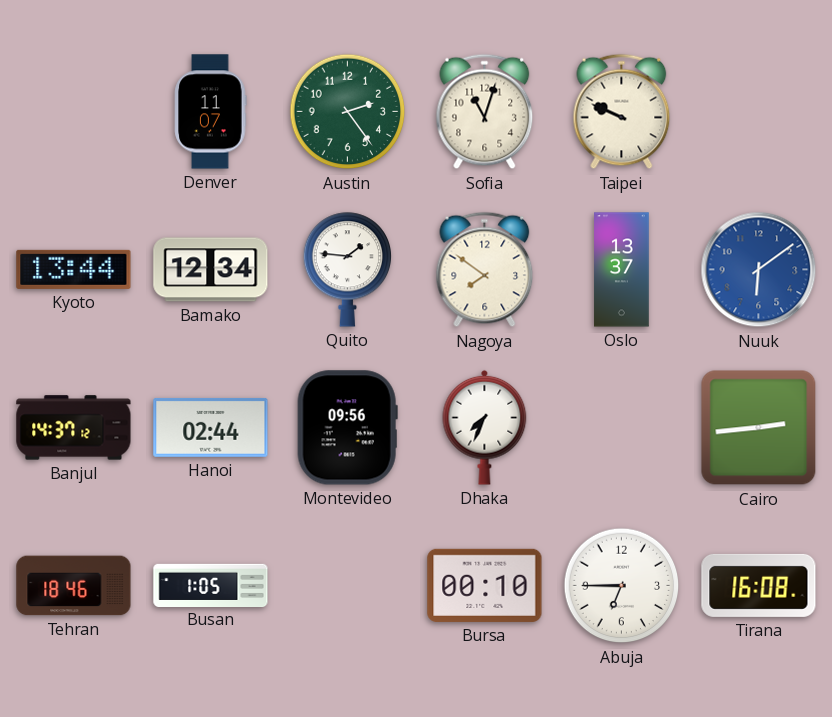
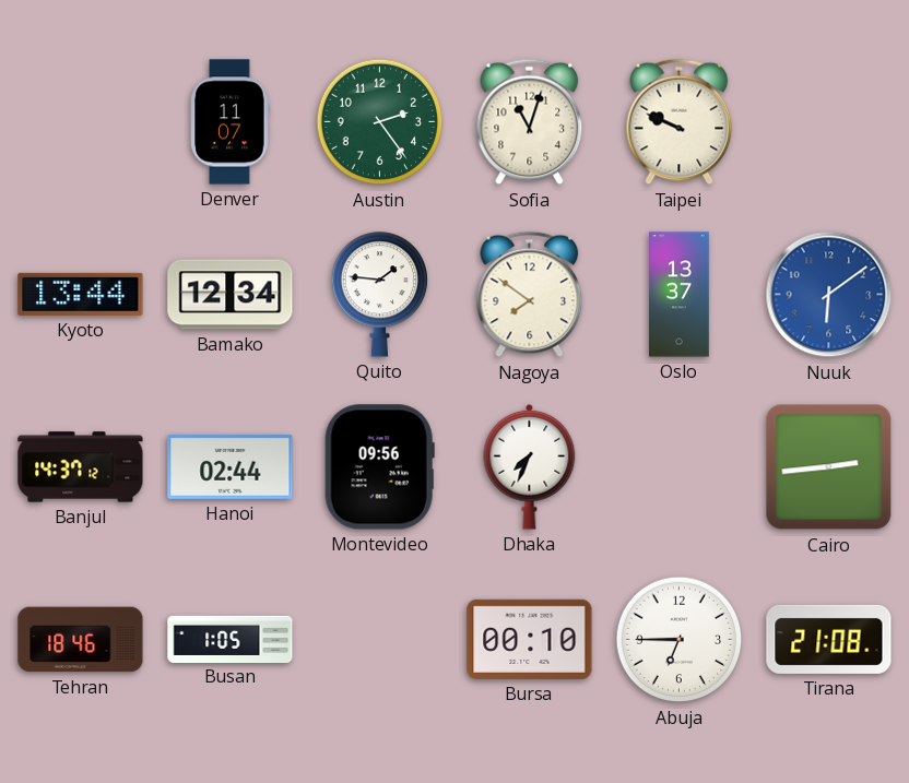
Tirana: 16:08 -> 21:08
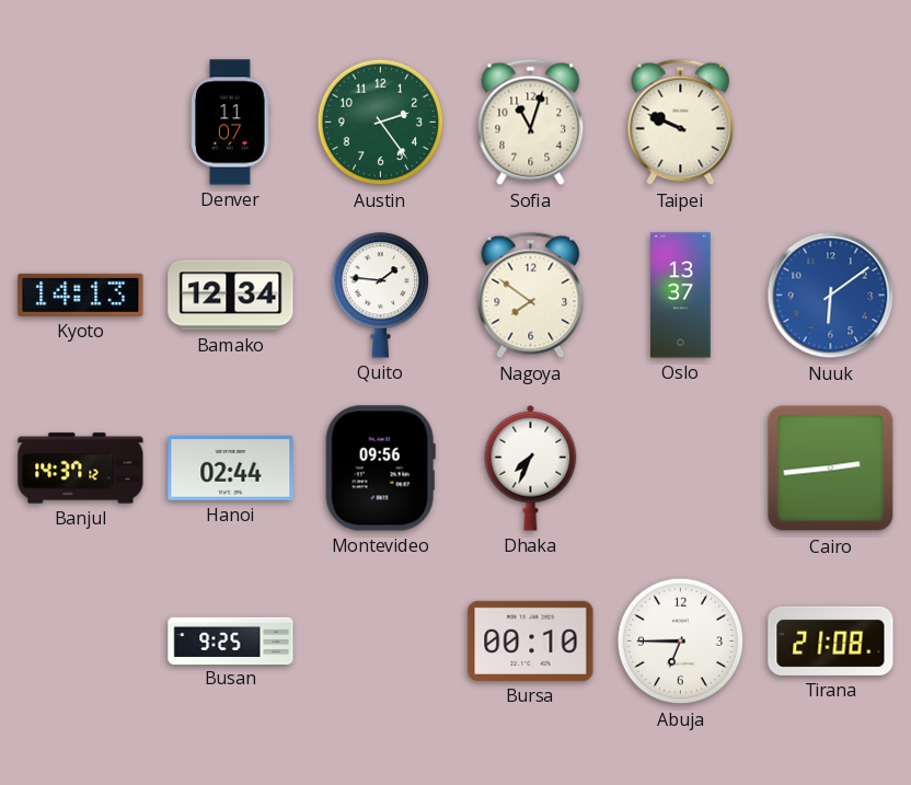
Kyoto: 13:44 -> 14:13
Tehran: 18:46 -> none
Busan: 1:05 -> 9:25
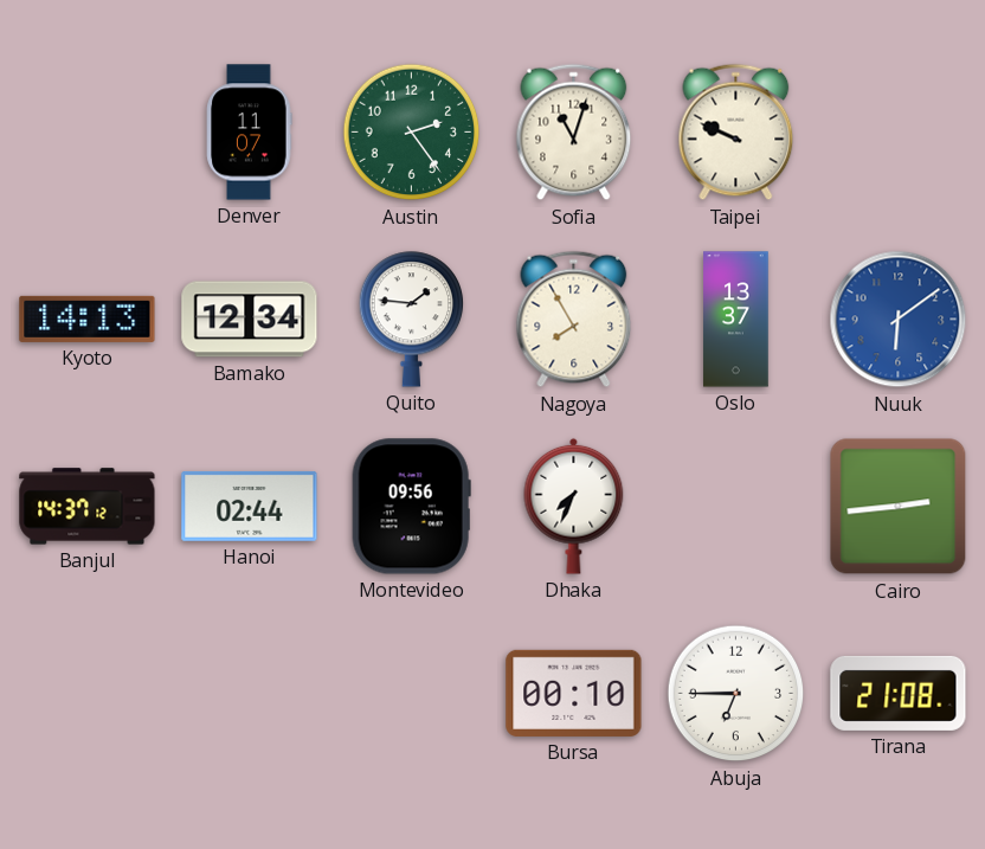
Nagoya: 7:51 -> 7:55
Busan: 9:25 -> none
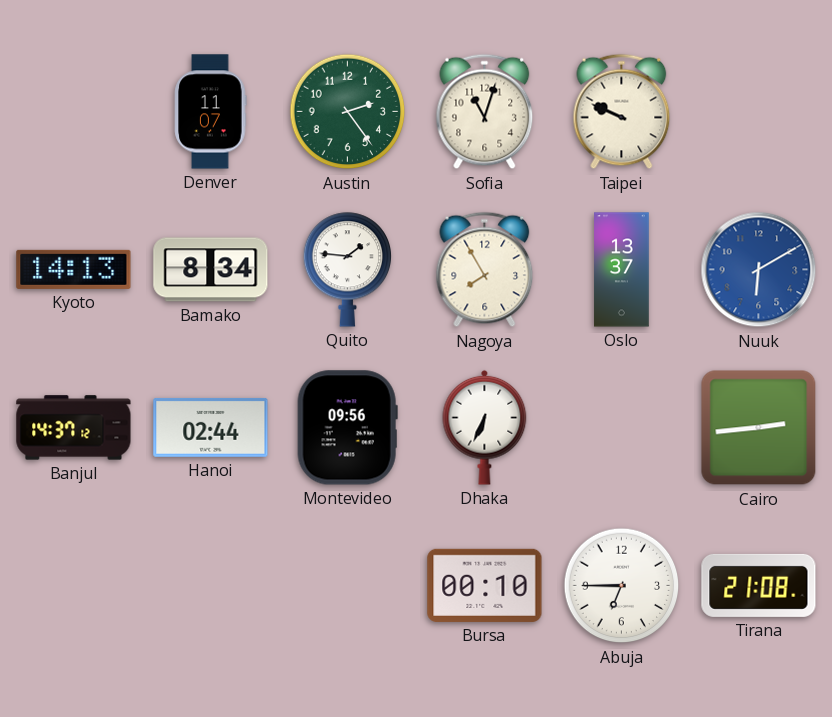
Bamako: 12:34 -> 8:34
Nuuk: 6:09 -> 6:10
Dhaka: 7:34 -> 6:34
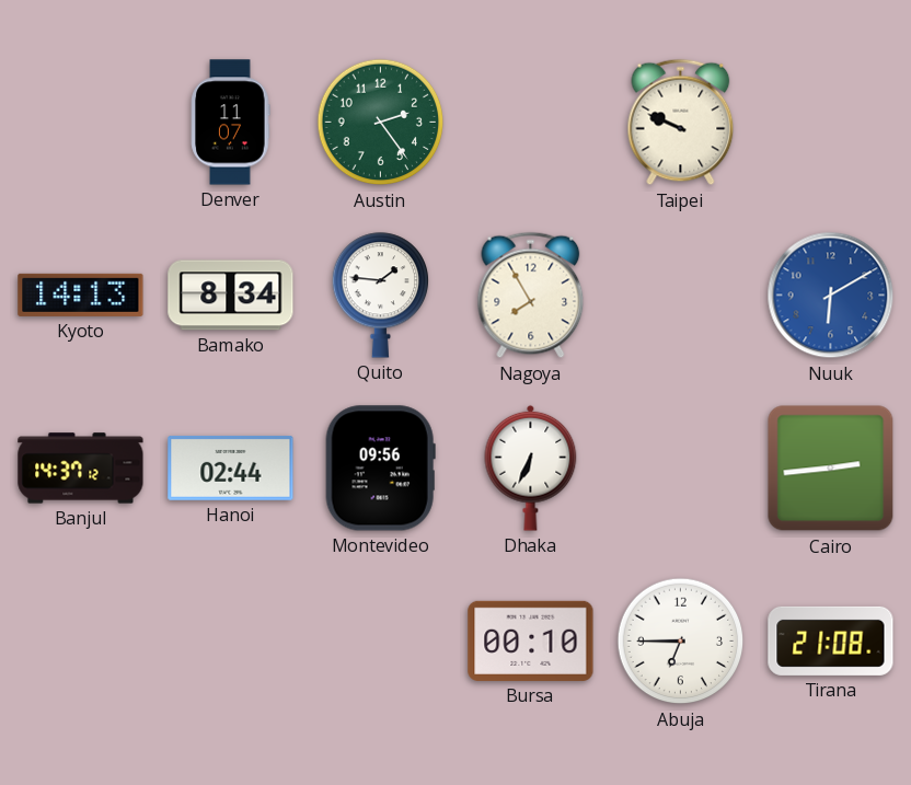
Sofia: 11:03 -> none
Oslo: 13:37 -> none
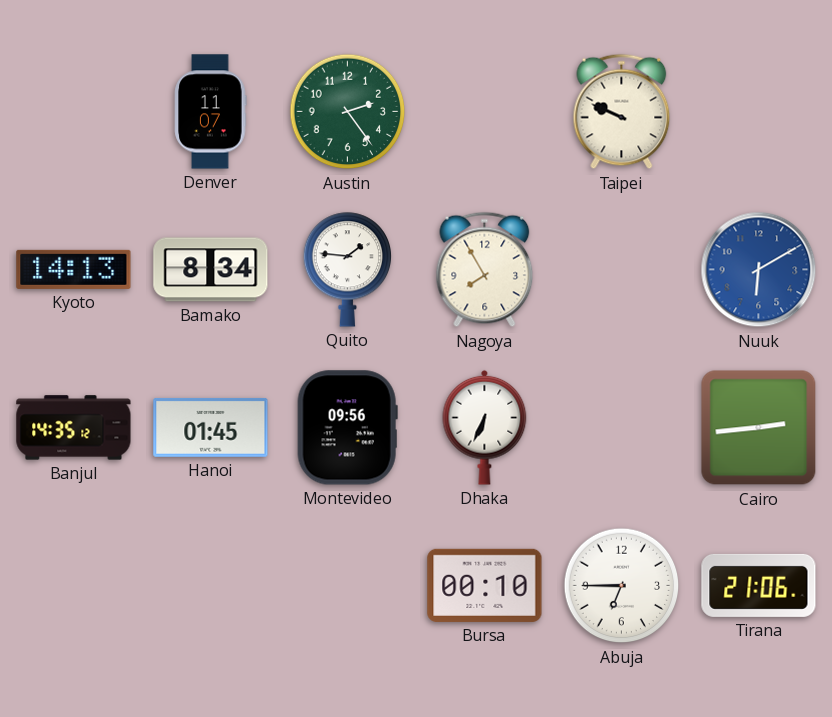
Banjul: 14:37 -> 14:35
Hanoi: 02:44 -> 01:45
Tirana: 21:08 -> 21:06
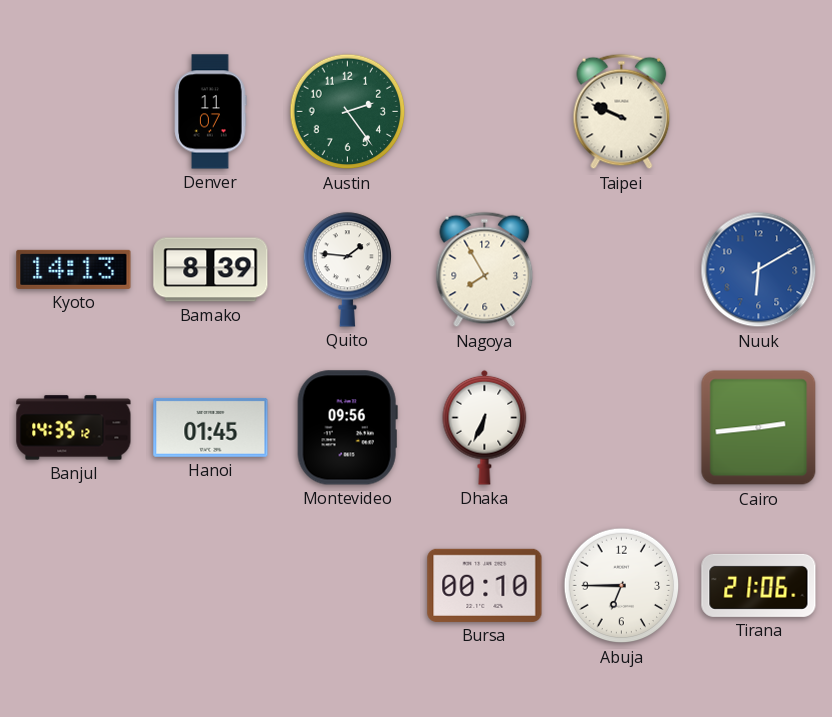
Bamako: 8:34 -> 8:39
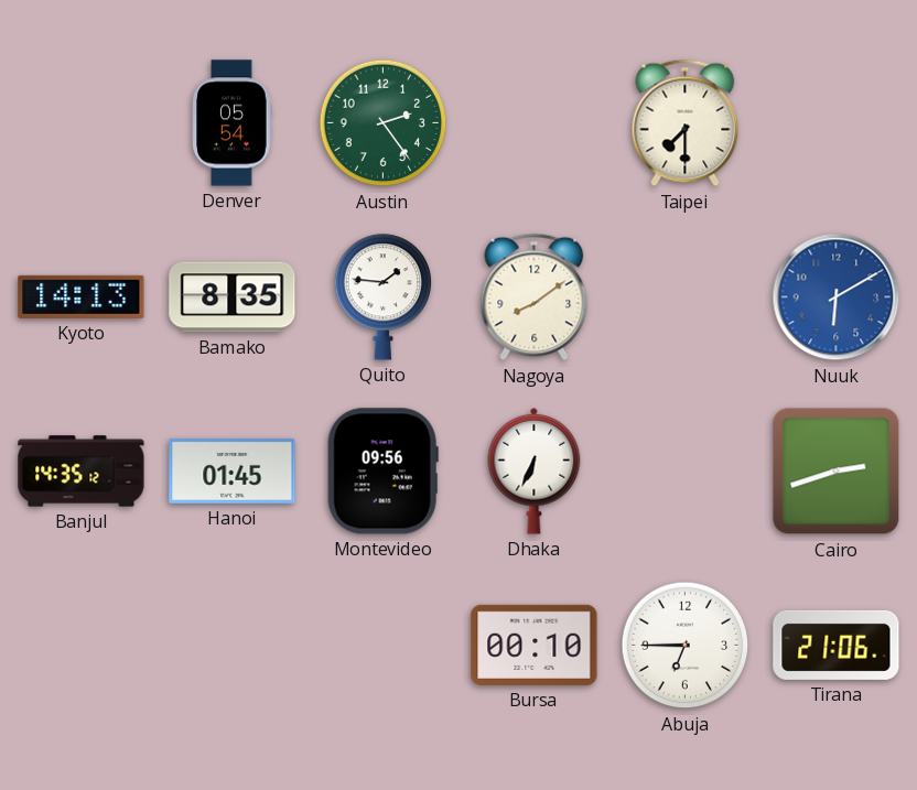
Denver: 11:07 -> 05:54
Taipei: 9:49 -> 7:30
Bamako: 8:39 -> 8:35
Nagoya: 7:55 -> 8:09
Cairo: 2:44 -> 2:42
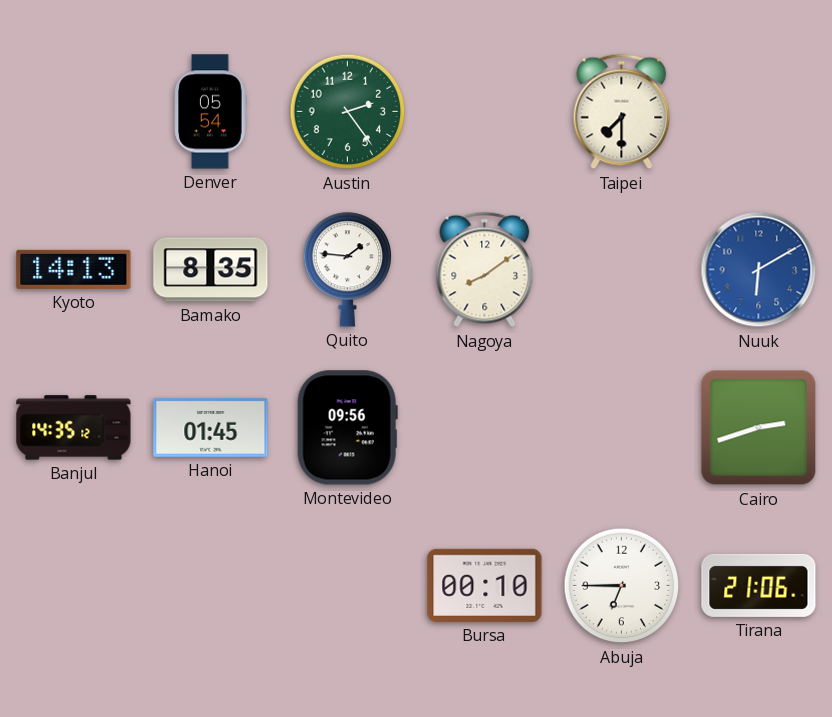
Dhaka: 6:34 -> none
